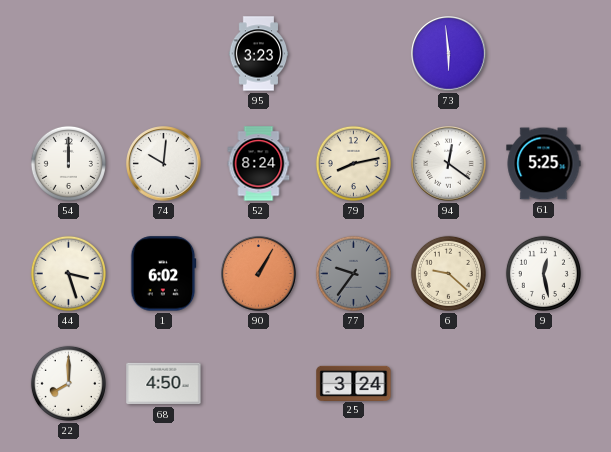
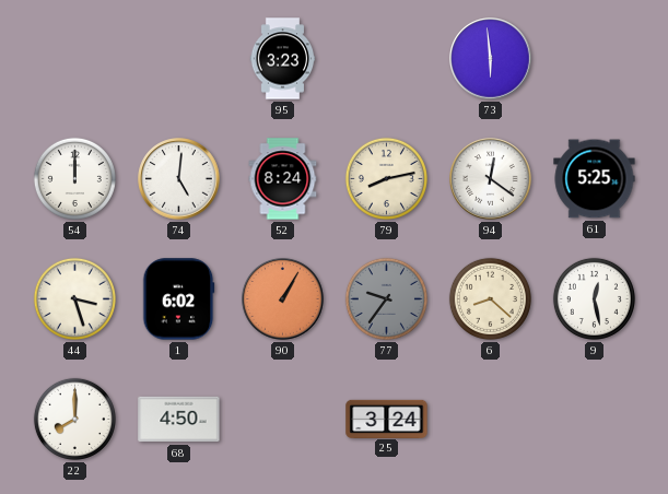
74: 10:01 -> 5:01
6: 9:22 -> 8:22
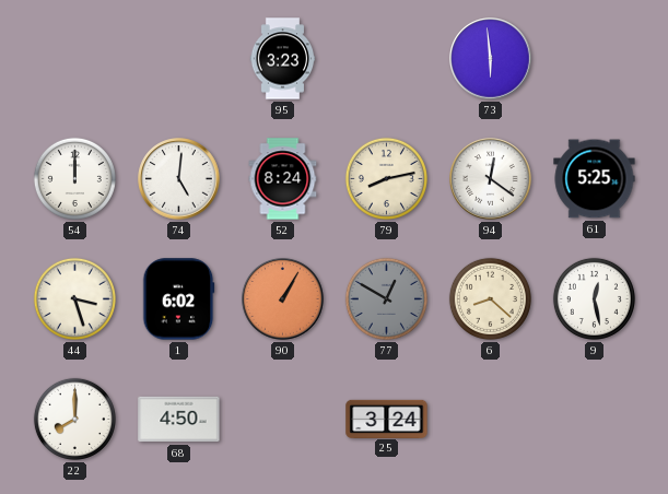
77: 9:36 -> 12:50
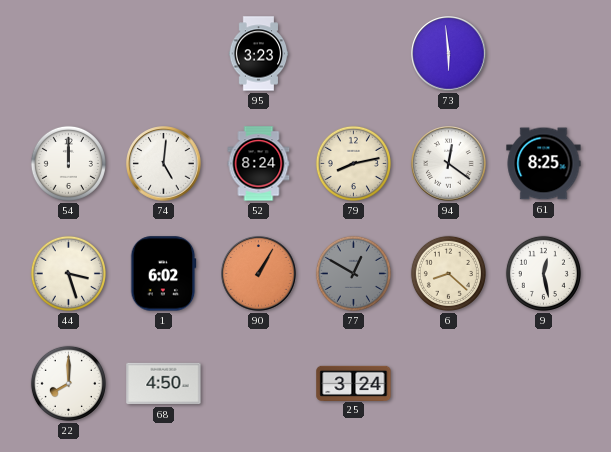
61: 5:25 -> 8:25
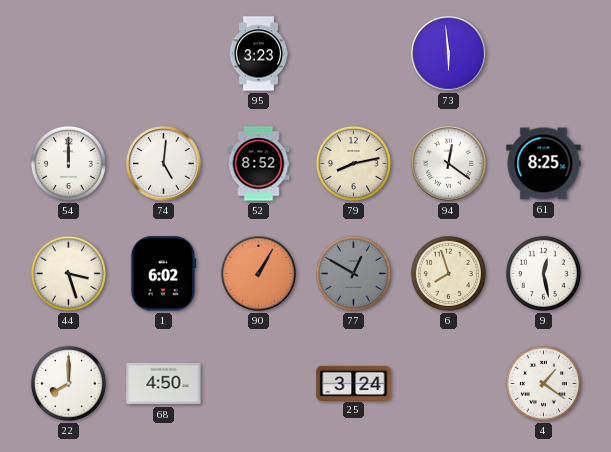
52: 8:24 -> 8:52
6: 8:22 -> 7:57
4: none -> 1:21
